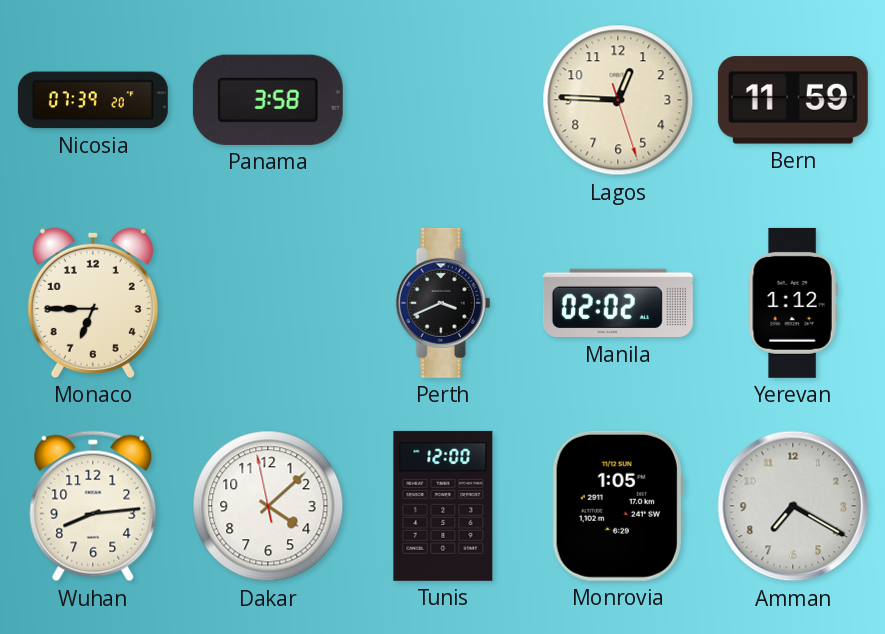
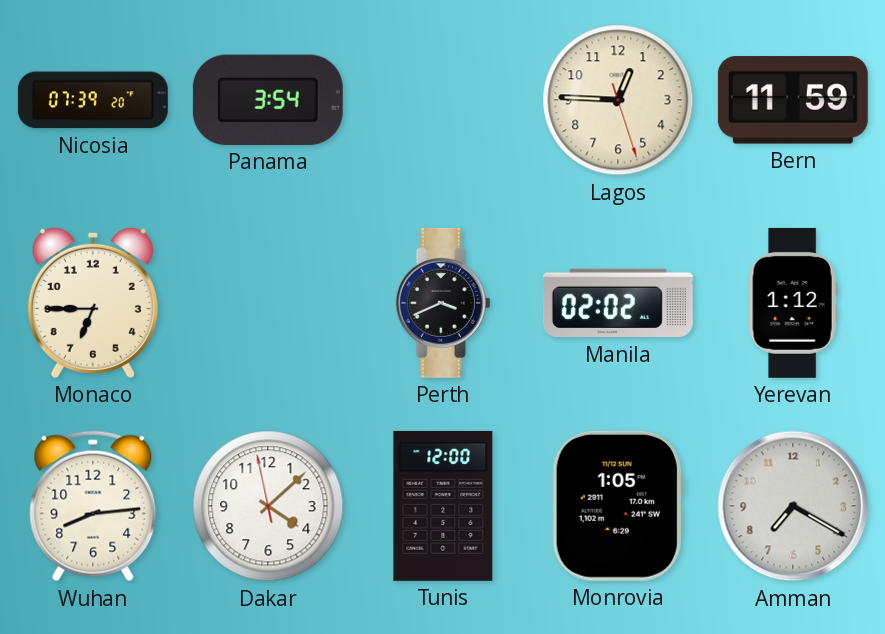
Panama: 3:58 -> 3:54
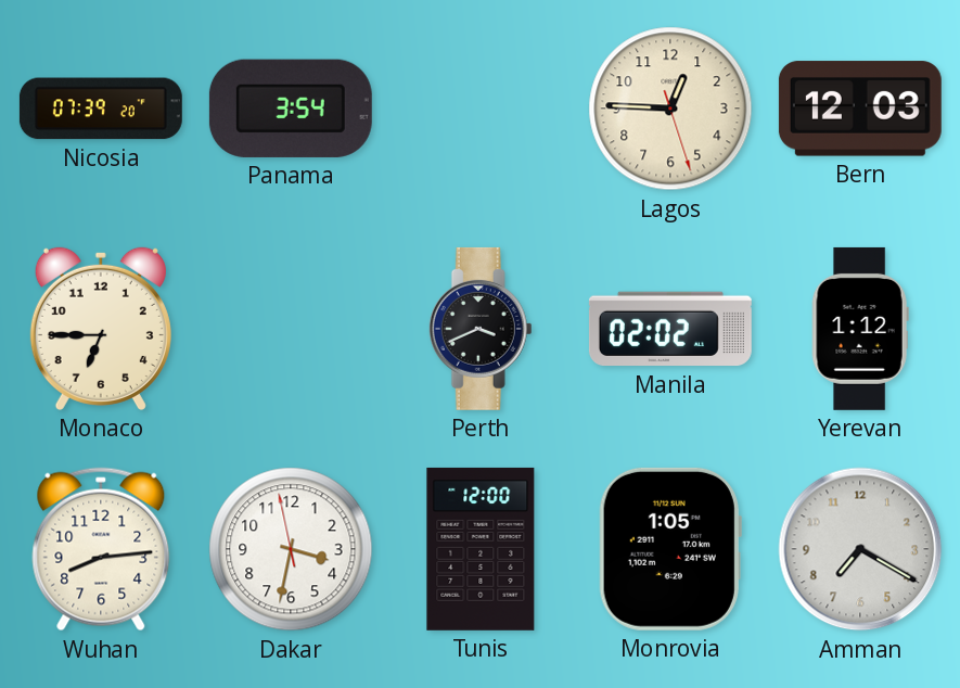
Bern: 11:59 -> 12:03
Dakar: 4:07 -> 3:31
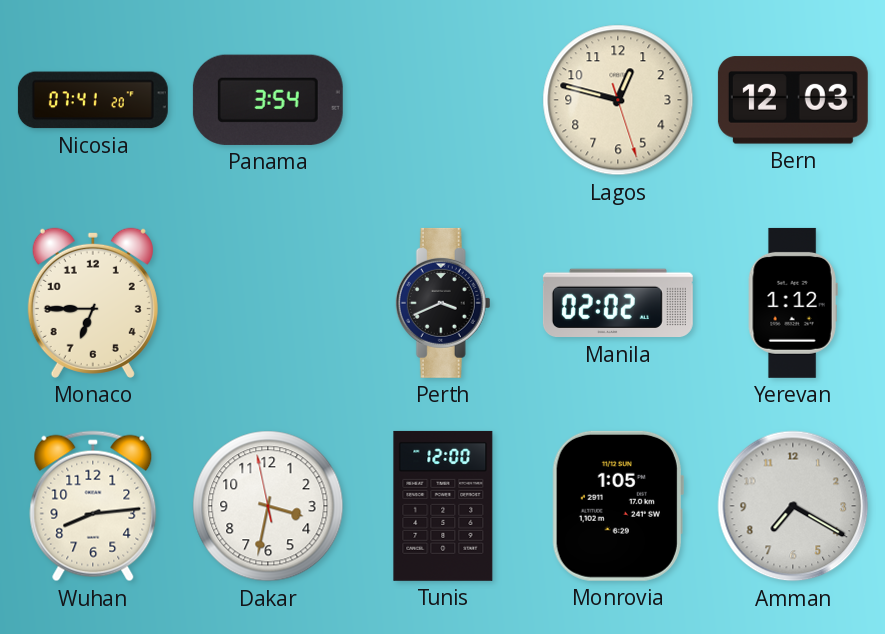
Nicosia: 07:39 -> 07:41
Lagos: 12:45 -> 12:47
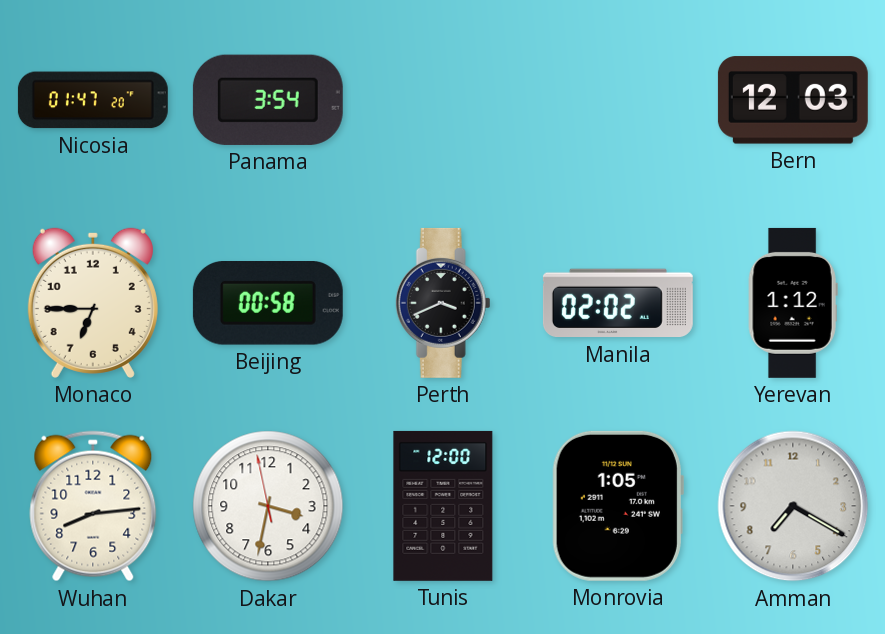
Nicosia: 07:41 -> 01:47
Lagos: 12:47 -> none
Beijing: none -> 00:58
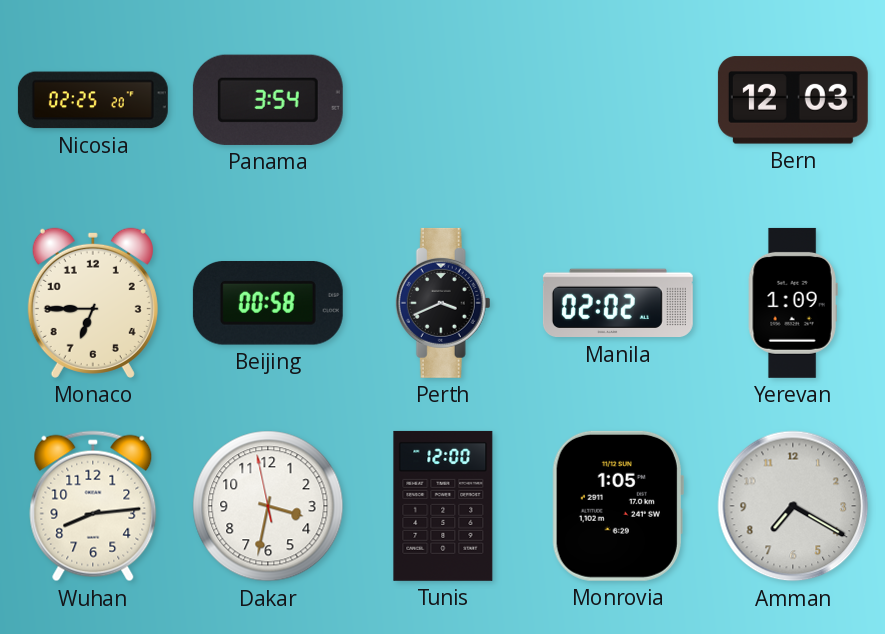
Nicosia: 01:47 -> 02:25
Yerevan: 1:12 -> 1:09
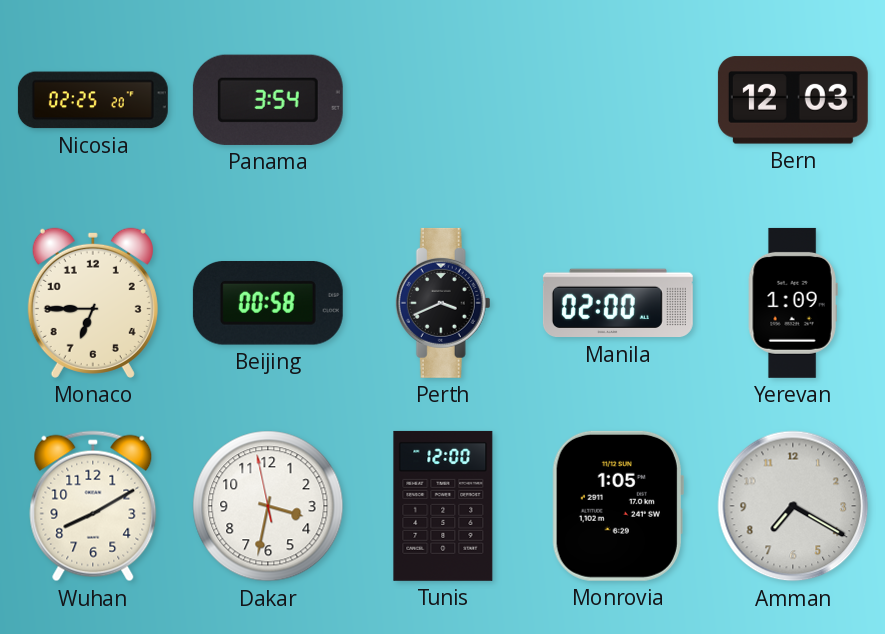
Manila: 02:02 -> 02:00
Wuhan: 8:14 -> 8:10
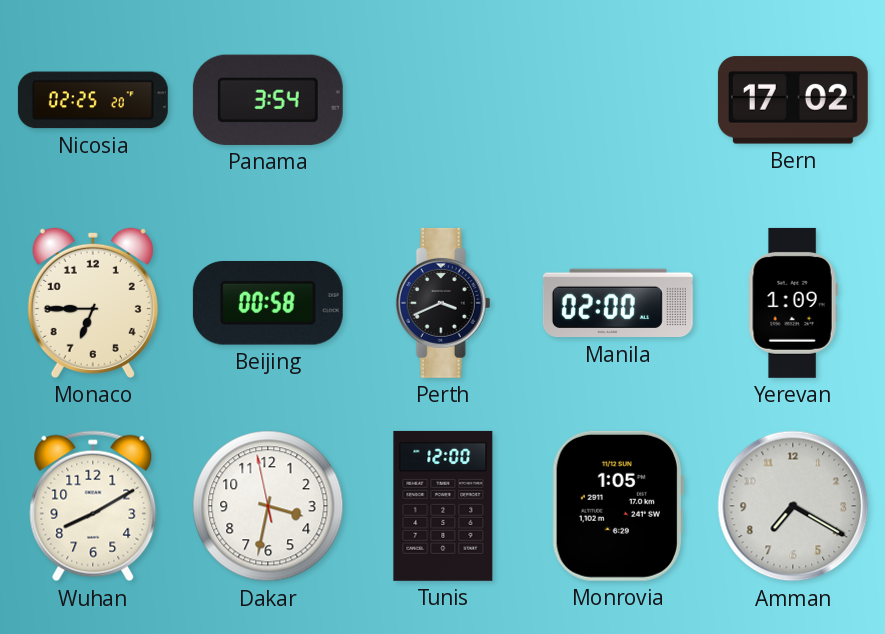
Bern: 12:03 -> 17:02
